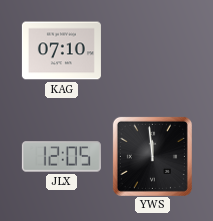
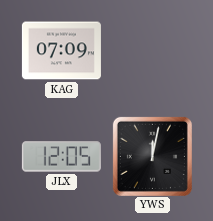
KAG: 07:10 -> 07:09
YWS: 11:59 -> 12:02
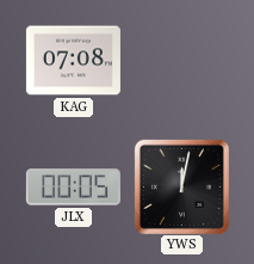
KAG: 07:09 -> 07:08
JLX: 12:05 -> 00:05
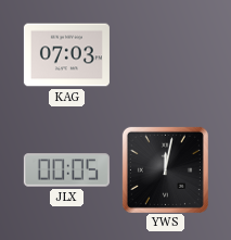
KAG: 07:08 -> 07:03
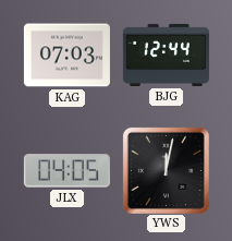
BJG: none -> 12:44
JLX: 00:05 -> 04:05
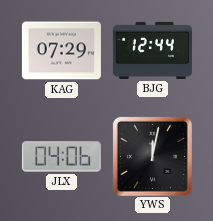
KAG: 07:03 -> 07:29
JLX: 04:05 -> 04:06
